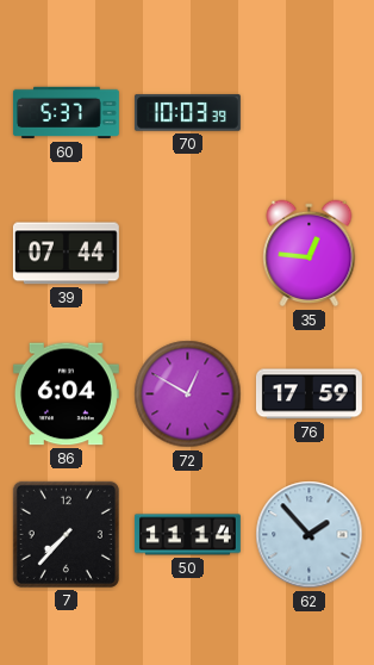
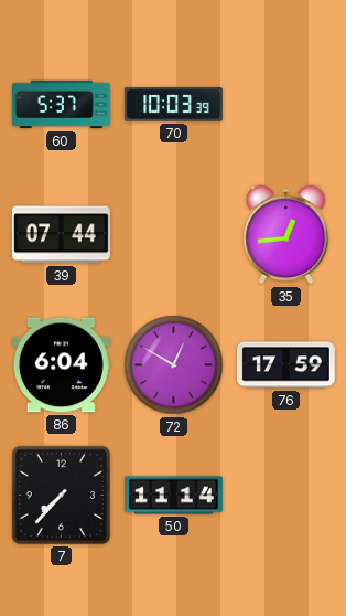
35: 12:46 -> 12:44
62: 1:53 -> none
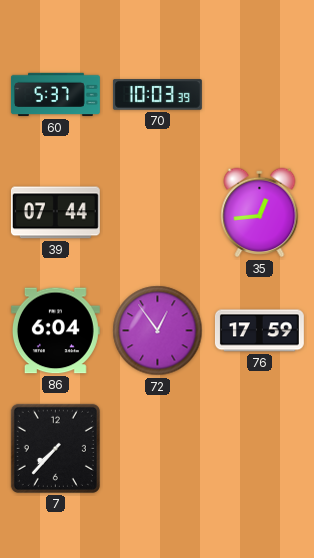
72: 12:50 -> 12:54
50: 11:14 -> none
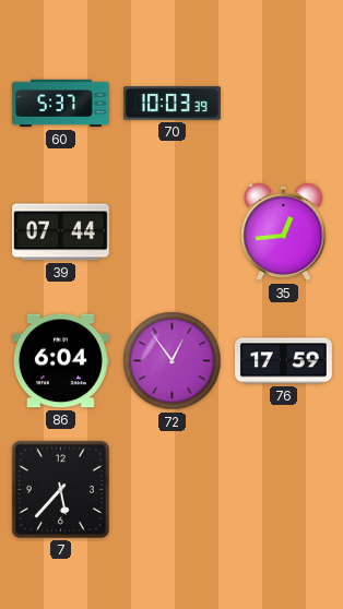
7: 7:37 -> 5:37
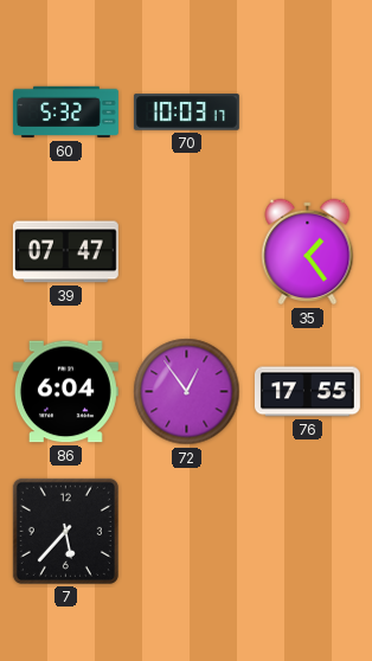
60: 5:37 -> 5:32
70: 10:03:39 -> 10:03:17
39: 07:44 -> 07:47
35: 12:44 -> 1:24
76: 17:59 -> 17:55
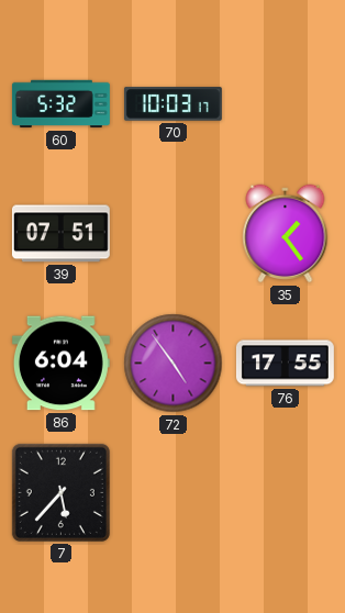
39: 07:47 -> 07:51
72: 12:54 -> 4:54
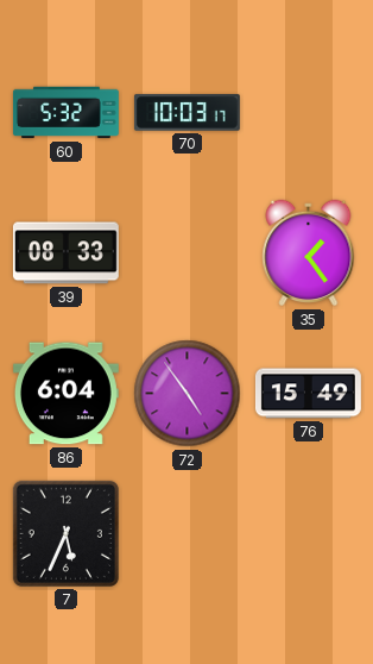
39: 07:51 -> 08:33
76: 17:55 -> 15:49
7: 5:37 -> 5:34
